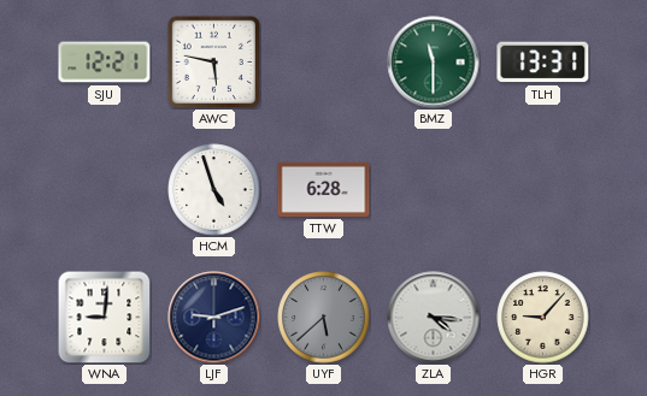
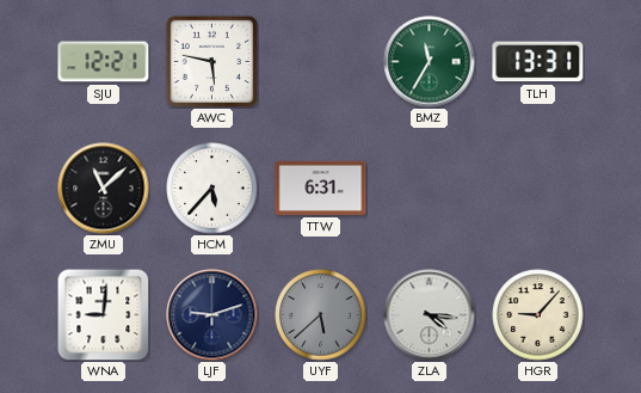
BMZ: 11:30 -> 11:35
ZMU: none -> 11:08
HCM: 4:57 -> 5:37
TTW: 6:28 -> 6:31
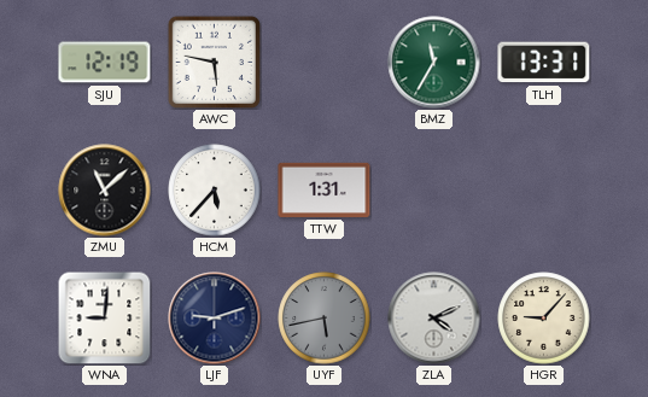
SJU: 12:21 -> 12:19
TTW: 6:31 -> 1:31
UYF: 5:38 -> 5:43
ZLA: 4:16 -> 4:11
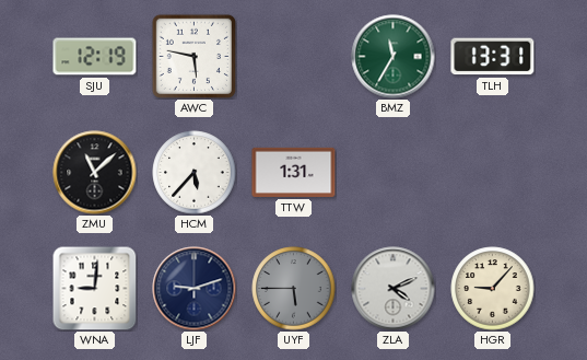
UYF: 5:43 -> 5:45
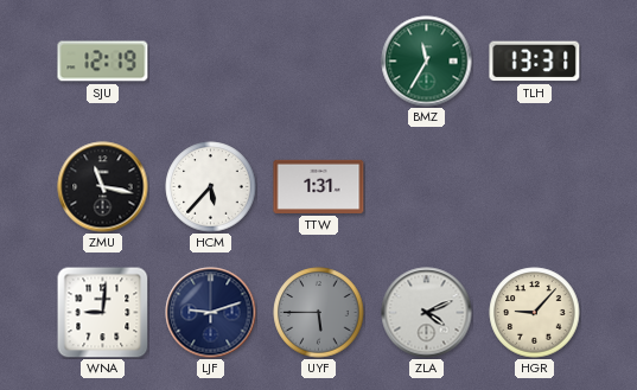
AWC: 5:47 -> none
ZMU: 11:08 -> 11:17
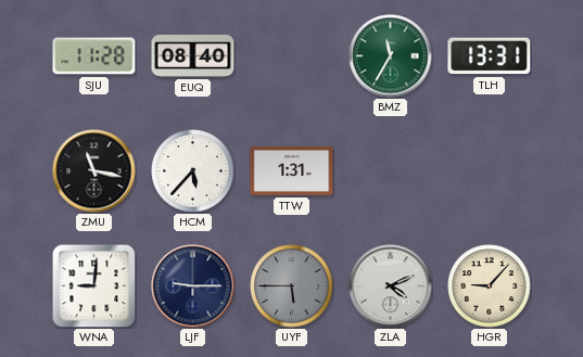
SJU: 12:19 -> 11:28
EUQ: none -> 08:40
LJF: 9:12 -> 9:15
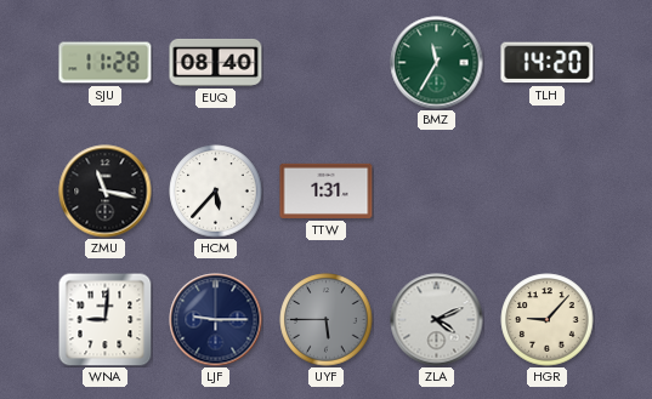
TLH: 13:31 -> 14:20
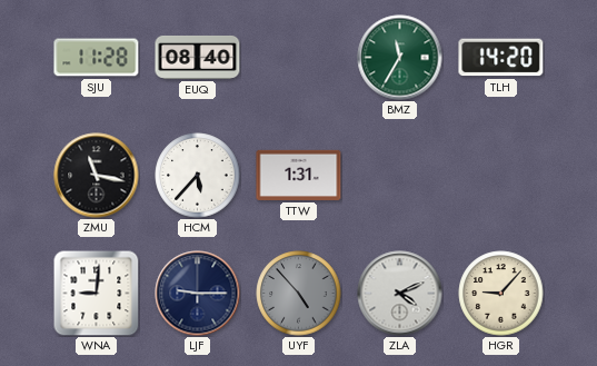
UYF: 5:45 -> 4:53
